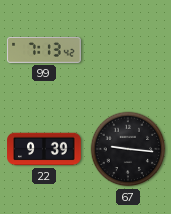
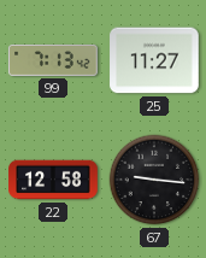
25: none -> 11:27
22: 9:39 -> 12:58
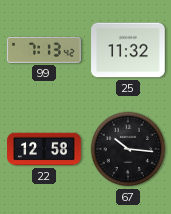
25: 11:27 -> 11:32
67: 9:16 -> 10:16
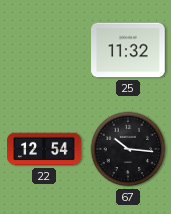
99: 7:13 -> none
22: 12:58 -> 12:54
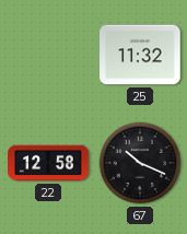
22: 12:54 -> 12:58
67: 10:16 -> 10:19
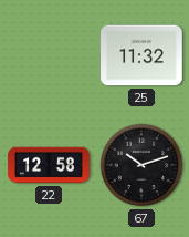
67: 10:19 -> 10:12
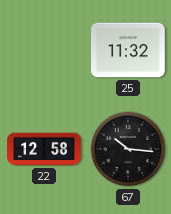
67: 10:12 -> 10:16
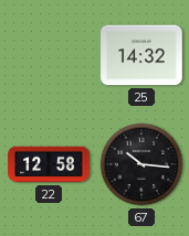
25: 11:32 -> 14:32
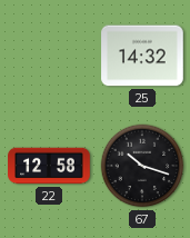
67: 10:16 -> 10:18
